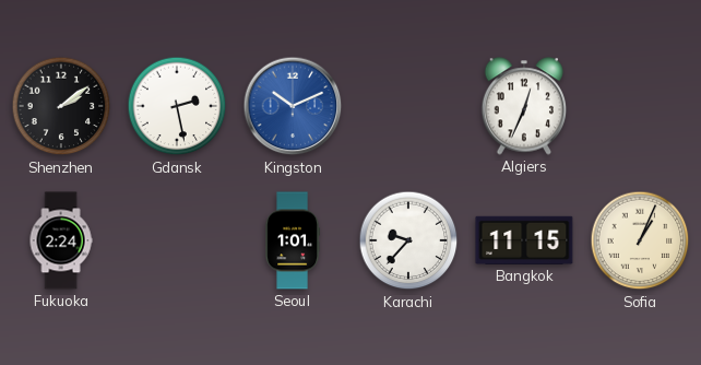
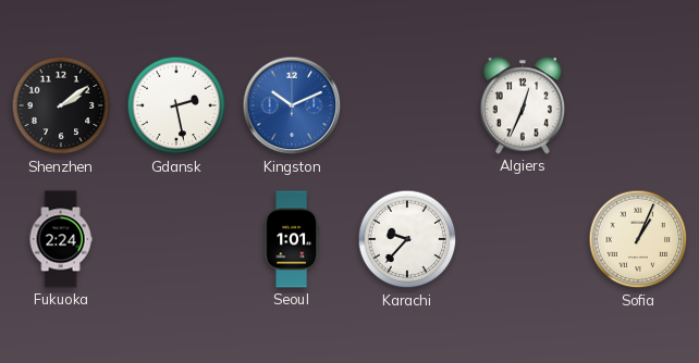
Bangkok: 11:15 -> none
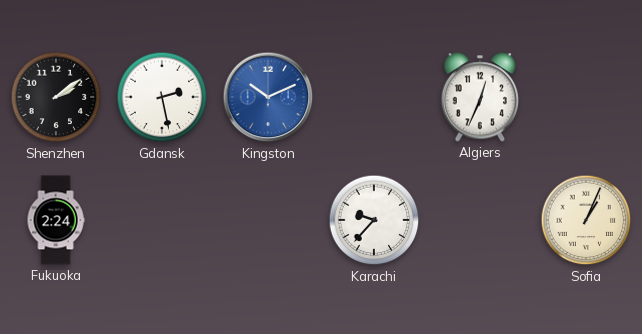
Seoul: 1:01 -> none
